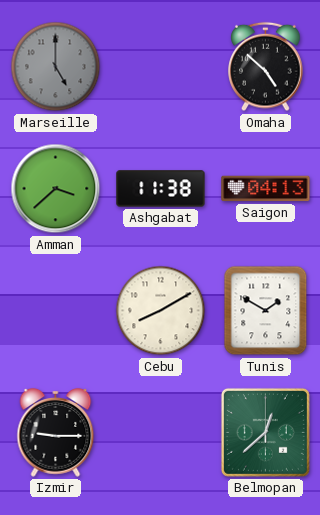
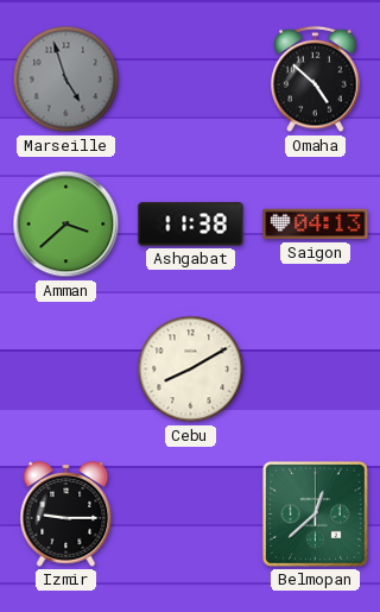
Marseille: 5:00 -> 4:57
Tunis: 1:50 -> none
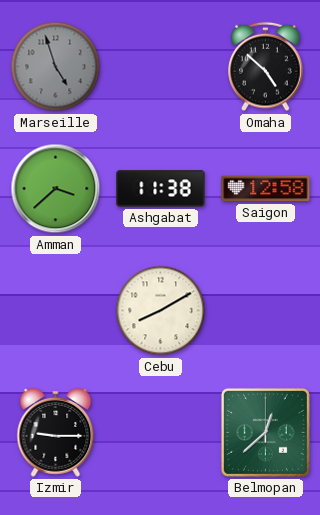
Saigon: 04:13 -> 12:58
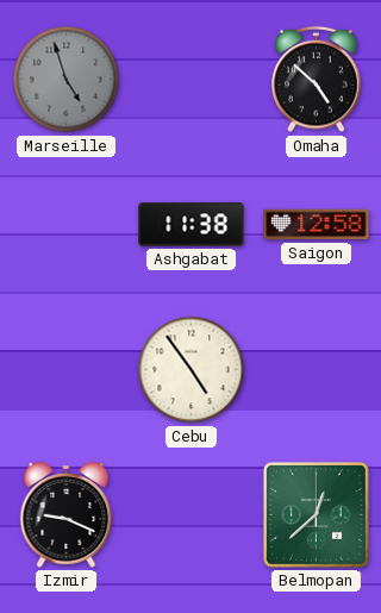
Amman: 3:38 -> none
Cebu: 8:10 -> 4:54
Izmir: 9:15 -> 9:19
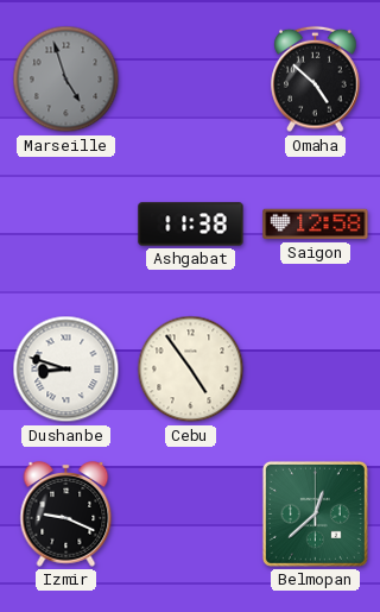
Dushanbe: none -> 8:48
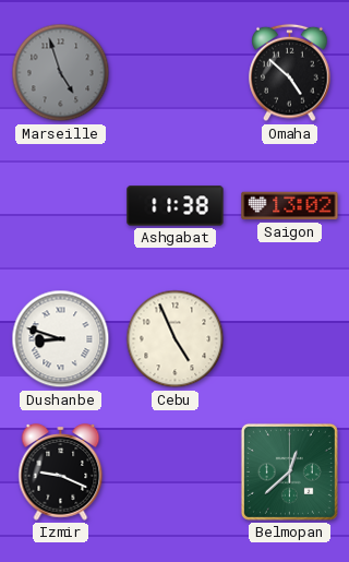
Saigon: 12:58 -> 13:02
Cebu: 4:54 -> 4:56
